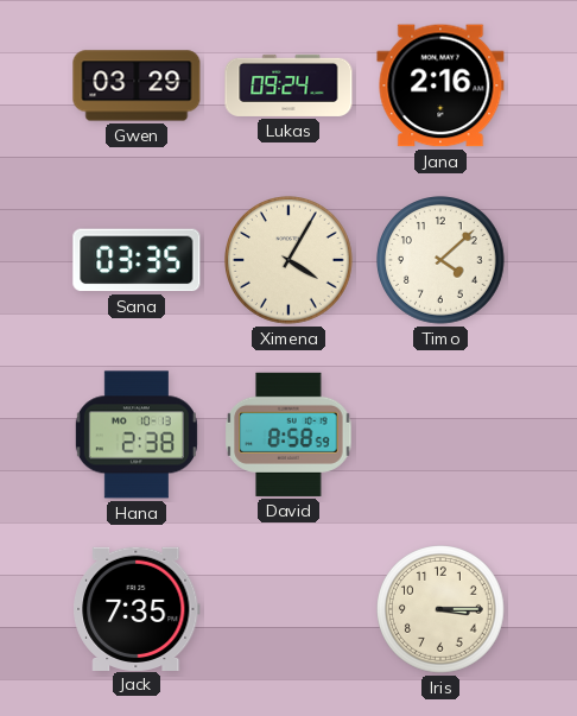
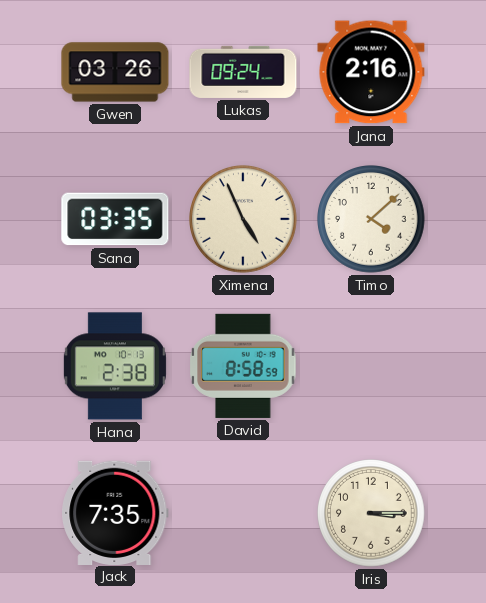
Gwen: 03:29 -> 03:26
Ximena: 4:05 -> 4:56
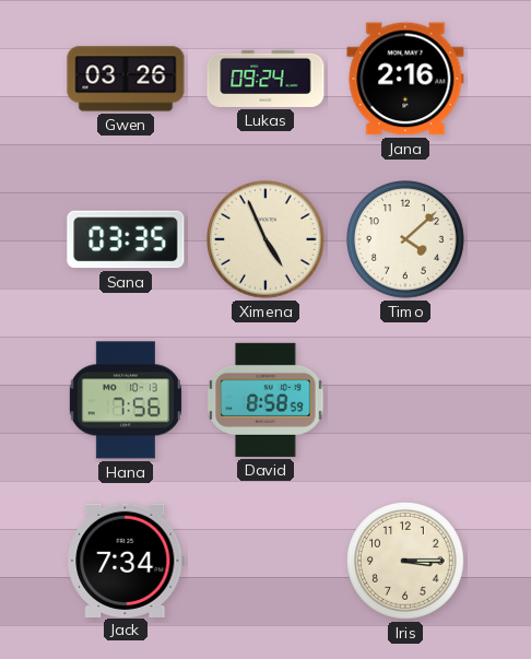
Hana: 2:38 -> 7:56
Jack: 7:35 -> 7:34
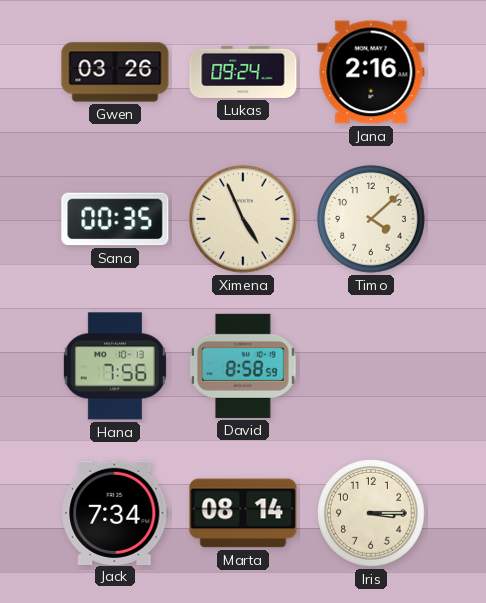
Sana: 03:35 -> 00:35
Marta: none -> 08:14
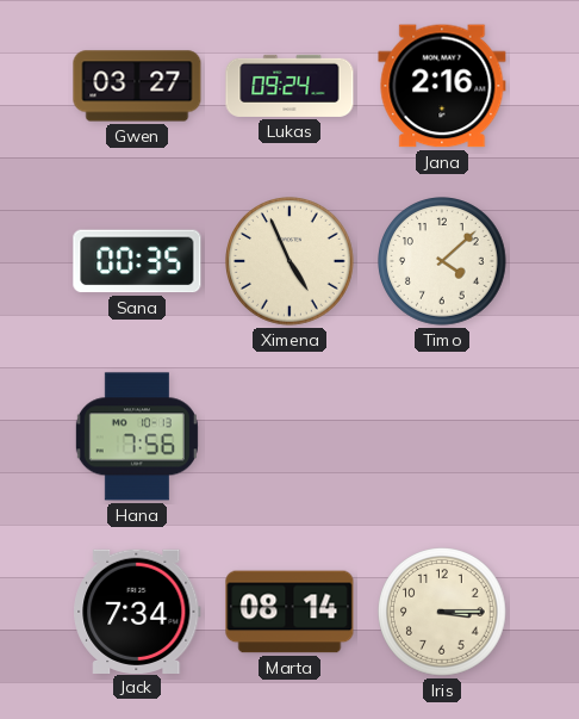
Gwen: 03:26 -> 03:27
David: 8:58 -> none
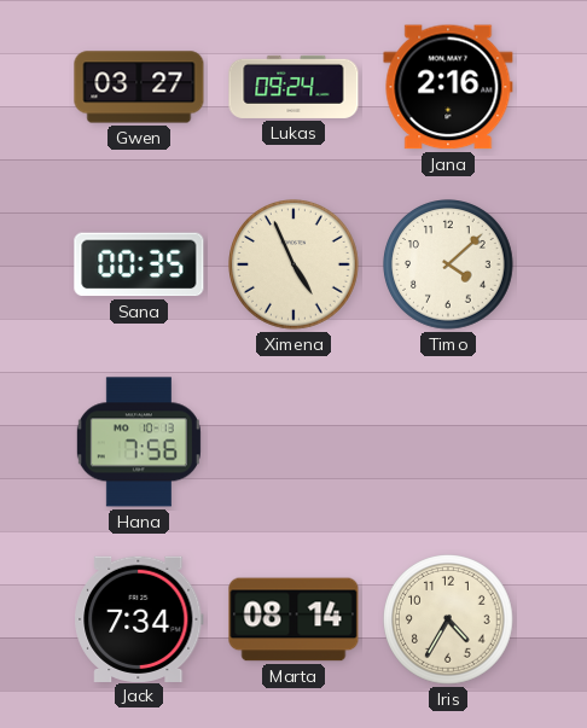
Iris: 3:15 -> 4:35
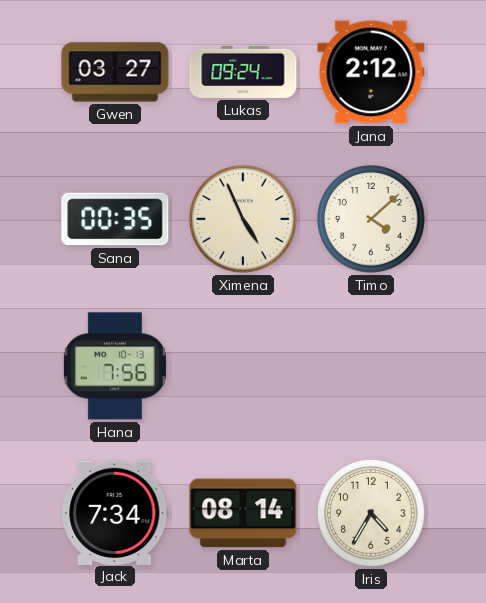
Jana: 2:16 -> 2:12
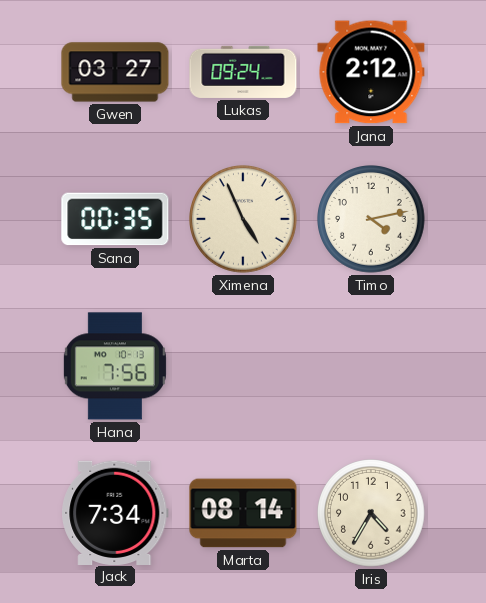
Timo: 4:08 -> 4:13
